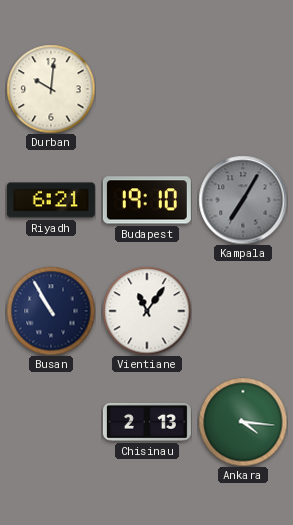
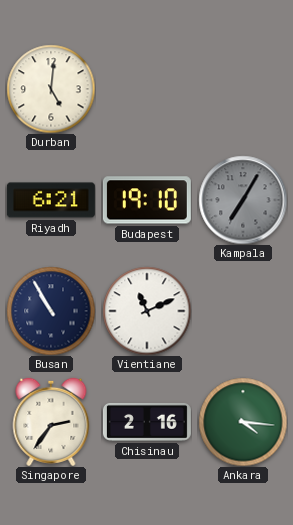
Durban: 10:01 -> 5:01
Vientiane: 11:06 -> 11:11
Singapore: none -> 2:36
Chisinau: 2:13 -> 2:16
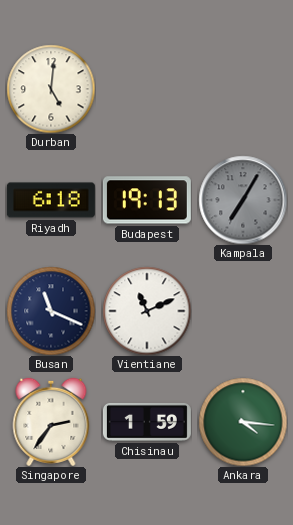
Riyadh: 6:21 -> 6:18
Budapest: 19:10 -> 19:13
Busan: 10:55 -> 11:19
Chisinau: 2:16 -> 1:59
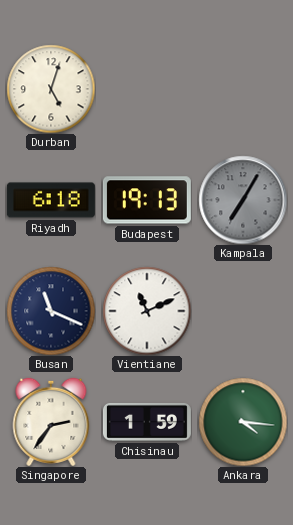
Durban: 5:01 -> 5:03
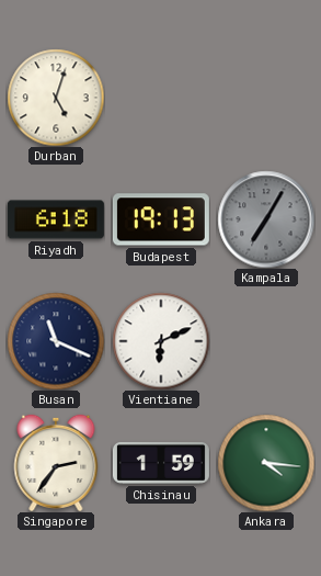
Vientiane: 11:11 -> 6:11
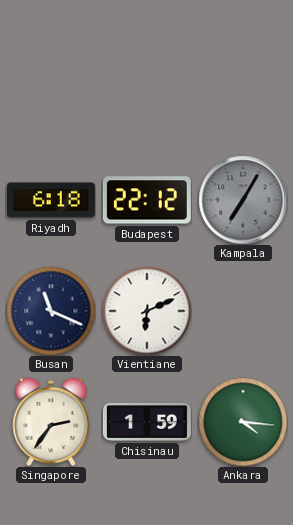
Durban: 5:03 -> none
Budapest: 19:13 -> 22:12
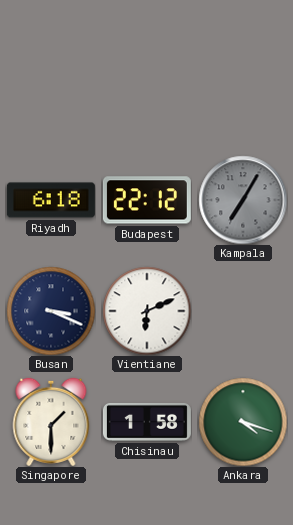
Busan: 11:19 -> 3:19
Singapore: 2:36 -> 1:30
Chisinau: 1:59 -> 1:58
Ankara: 4:16 -> 4:18
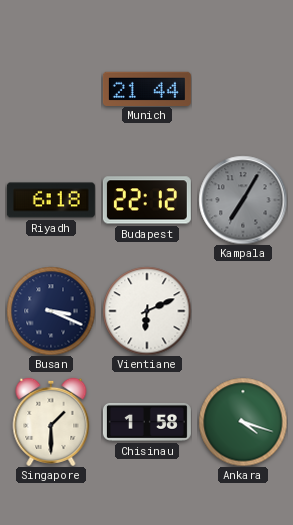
Munich: none -> 21:44
